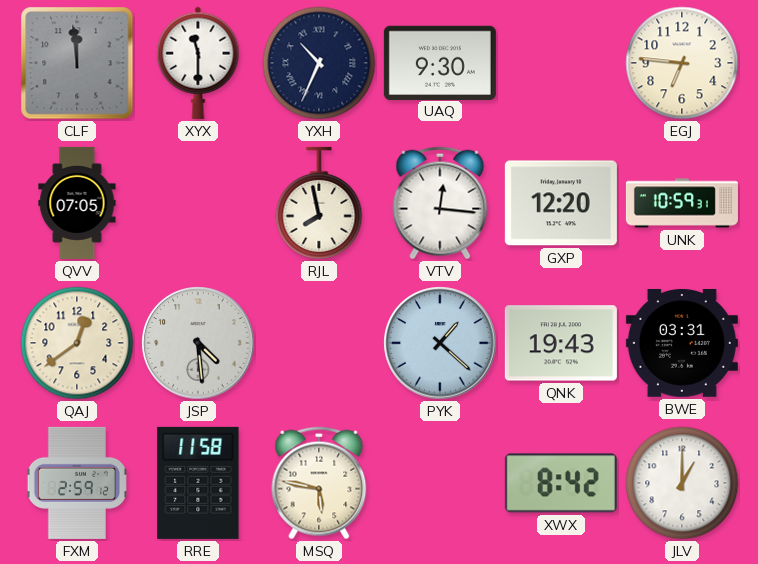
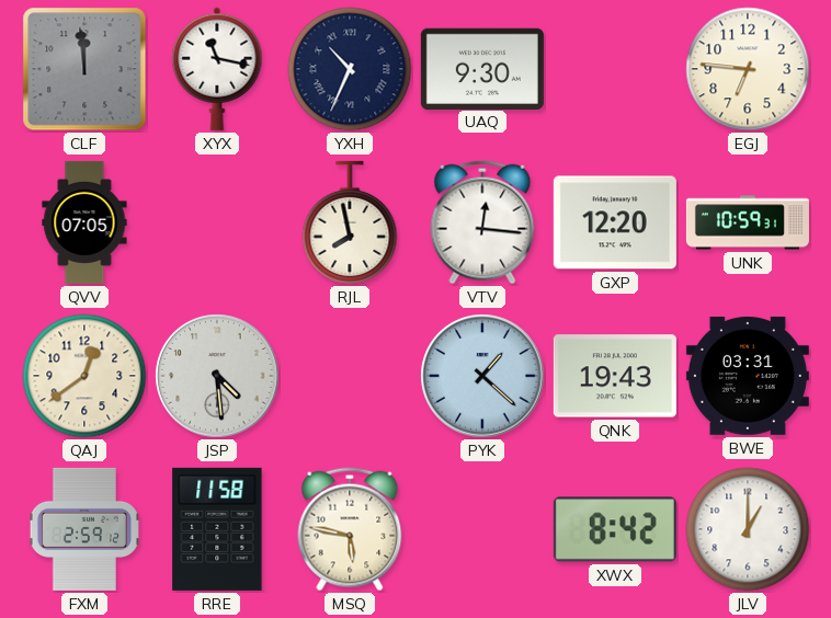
XYX: 11:30 -> 11:17
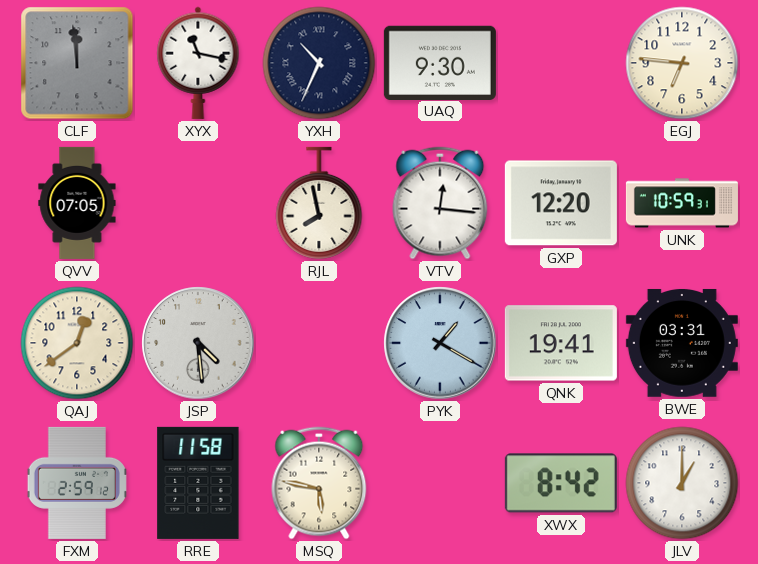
PYK: 1:22 -> 1:20
QNK: 19:43 -> 19:41
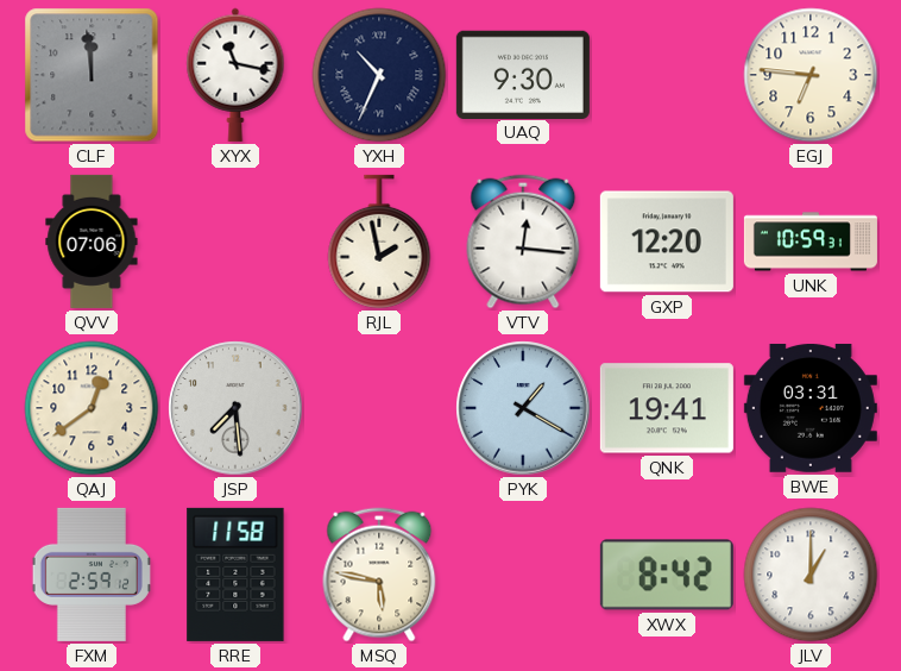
QVV: 07:05 -> 07:06
RJL: 7:58 -> 1:58
JSP: 4:29 -> 7:29
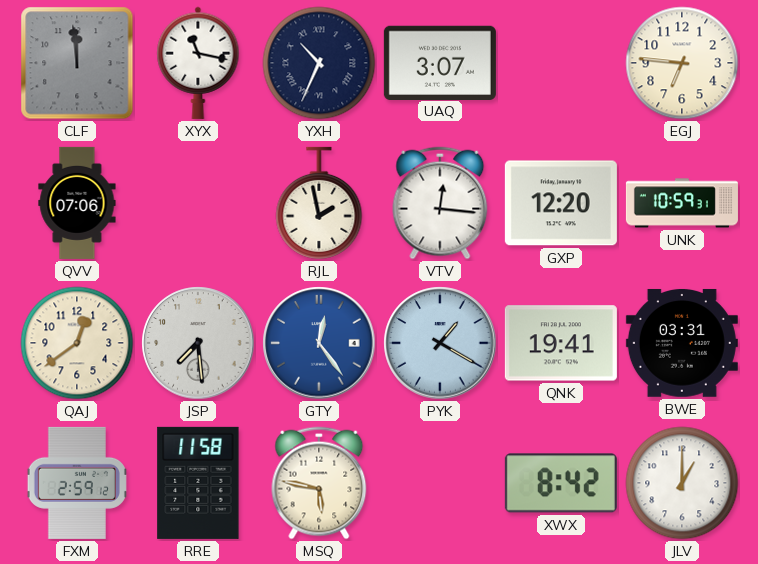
UAQ: 9:30 -> 3:07
GTY: none -> 12:24
